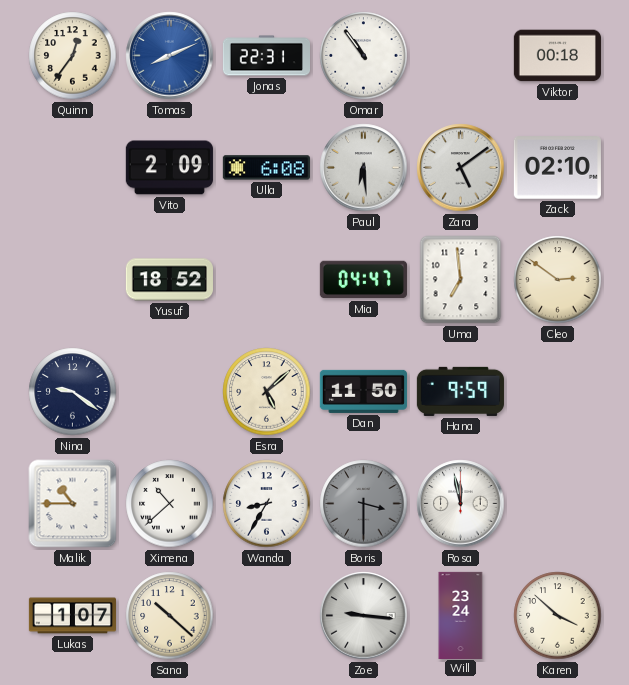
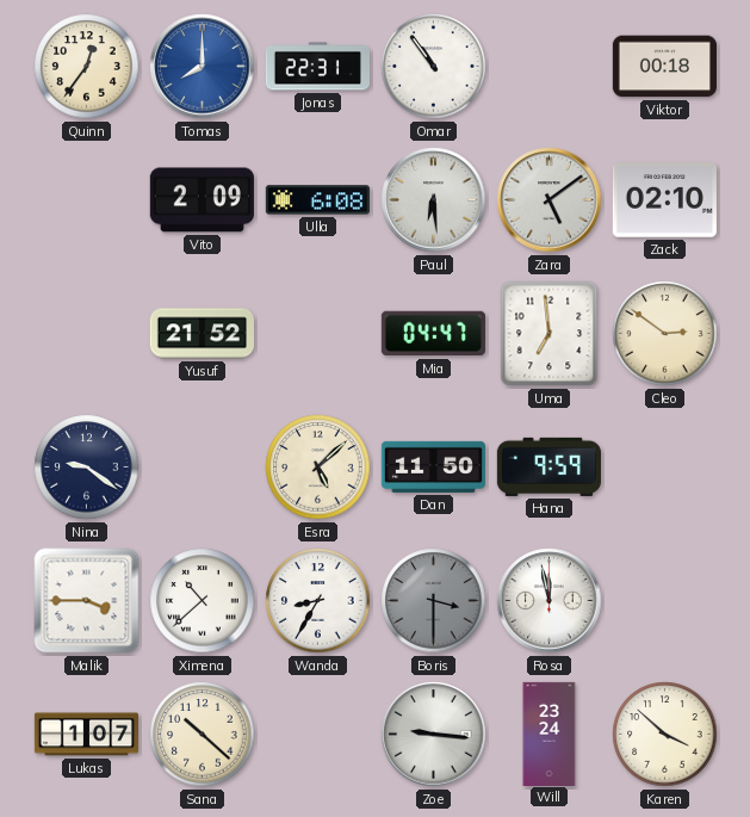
Tomas: 8:11 -> 8:00
Yusuf: 18:52 -> 21:52
Malik: 10:45 -> 3:45
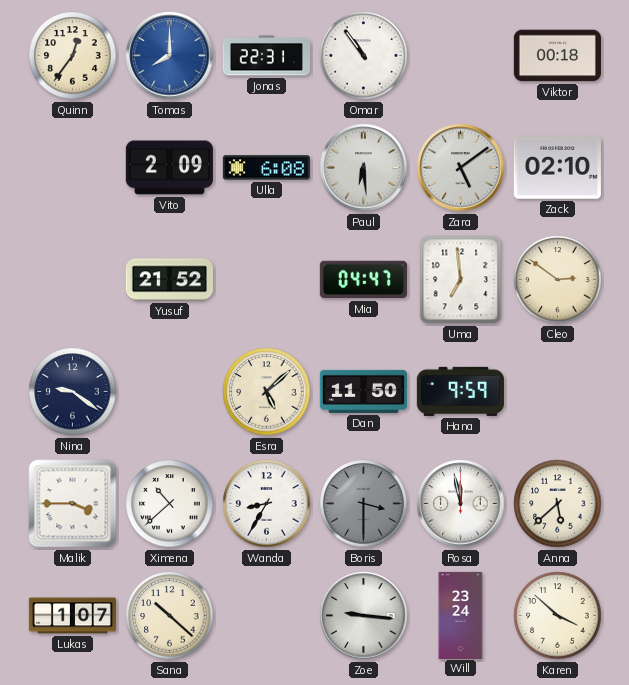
Anna: none -> 5:38
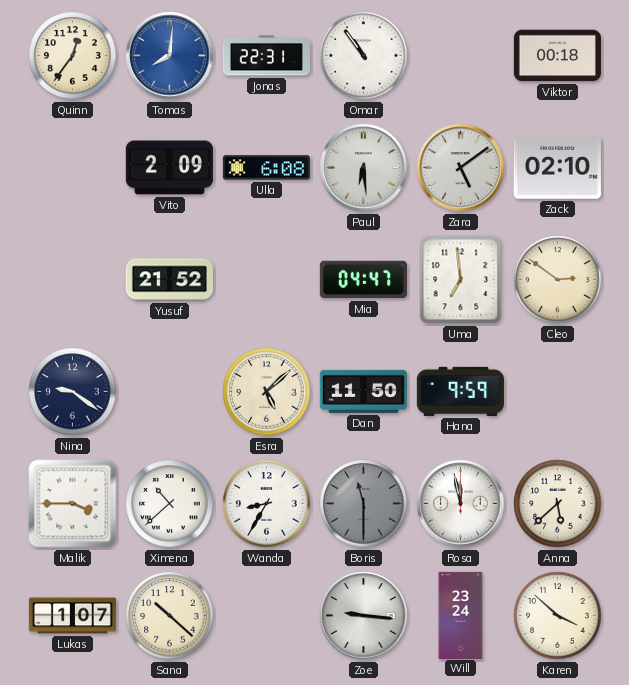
Tomas: 8:00 -> 8:01
Boris: 3:30 -> 11:30
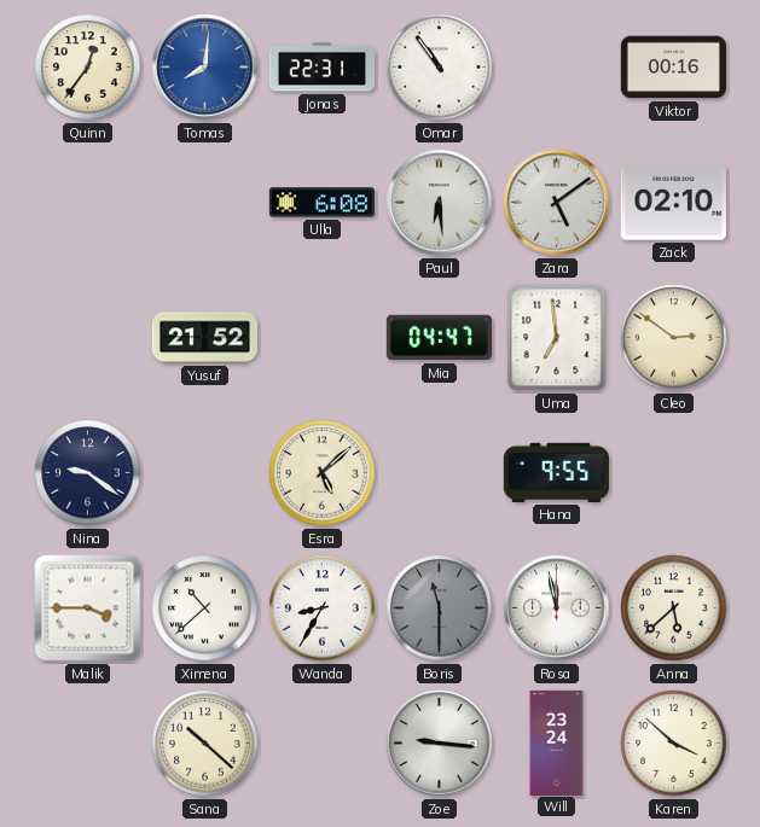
Viktor: 00:18 -> 00:16
Vito: 2:09 -> none
Dan: 11:50 -> none
Hana: 9:59 -> 9:55
Lukas: 1:07 -> none
